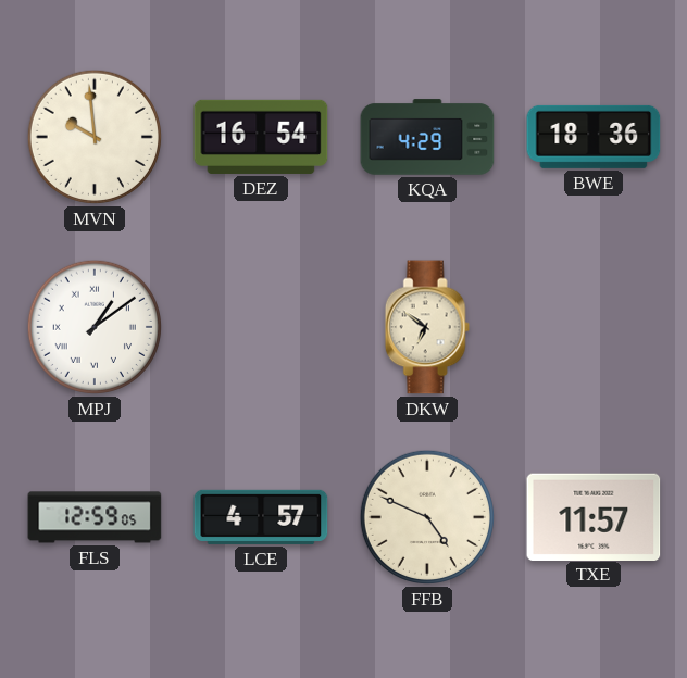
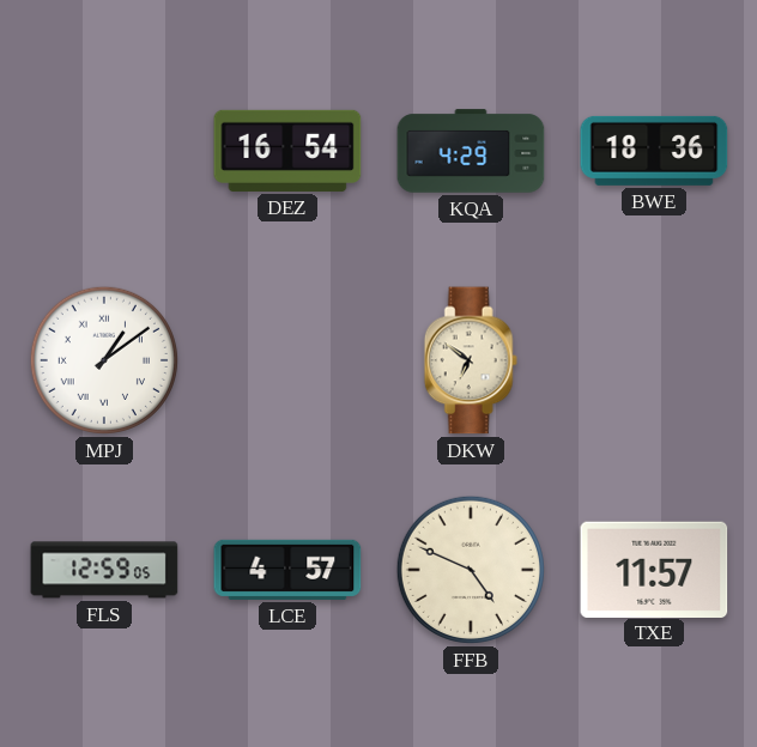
MVN: 9:59 -> none
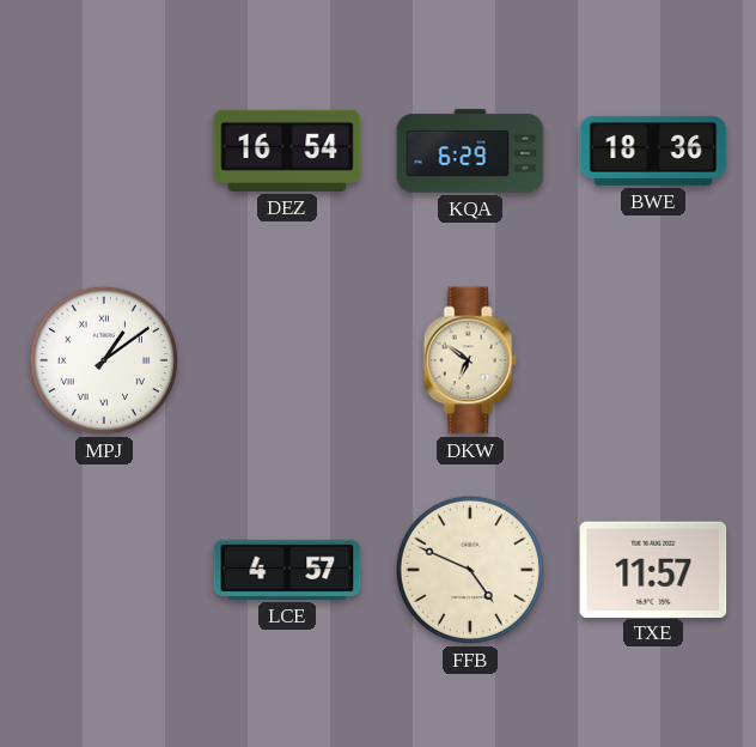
KQA: 4:29 -> 6:29
FLS: 12:59 -> none
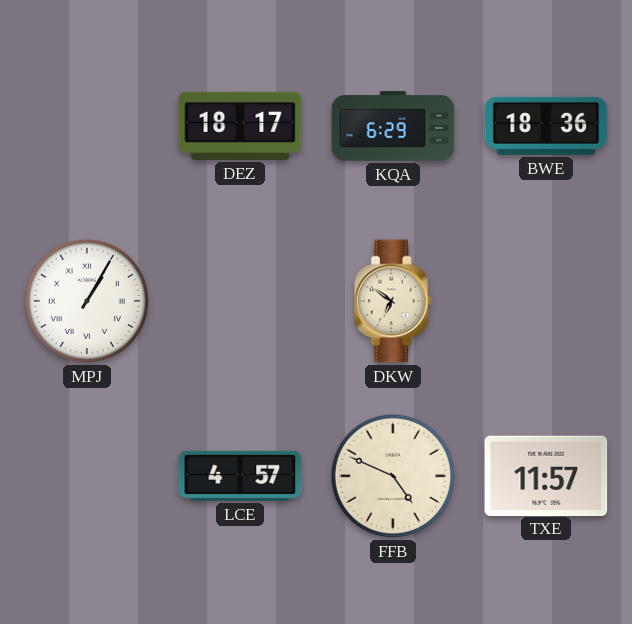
DEZ: 16:54 -> 18:17
MPJ: 1:09 -> 1:05
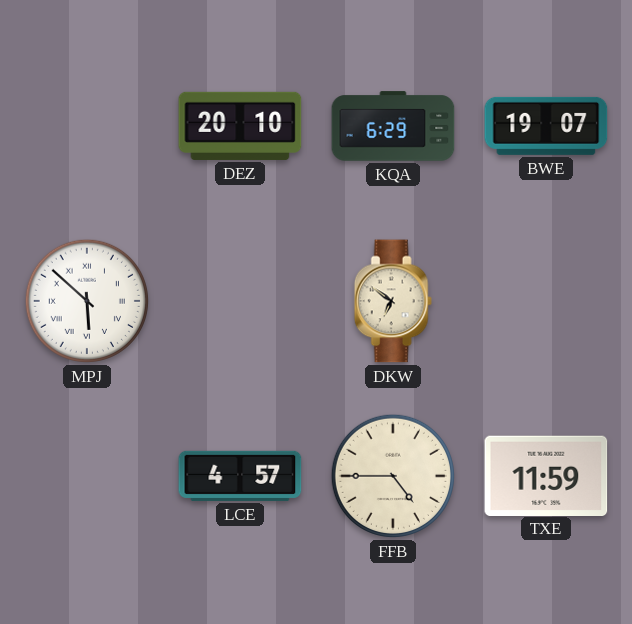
DEZ: 18:17 -> 20:10
BWE: 18:36 -> 19:07
MPJ: 1:05 -> 5:52
FFB: 4:49 -> 4:45
TXE: 11:57 -> 11:59
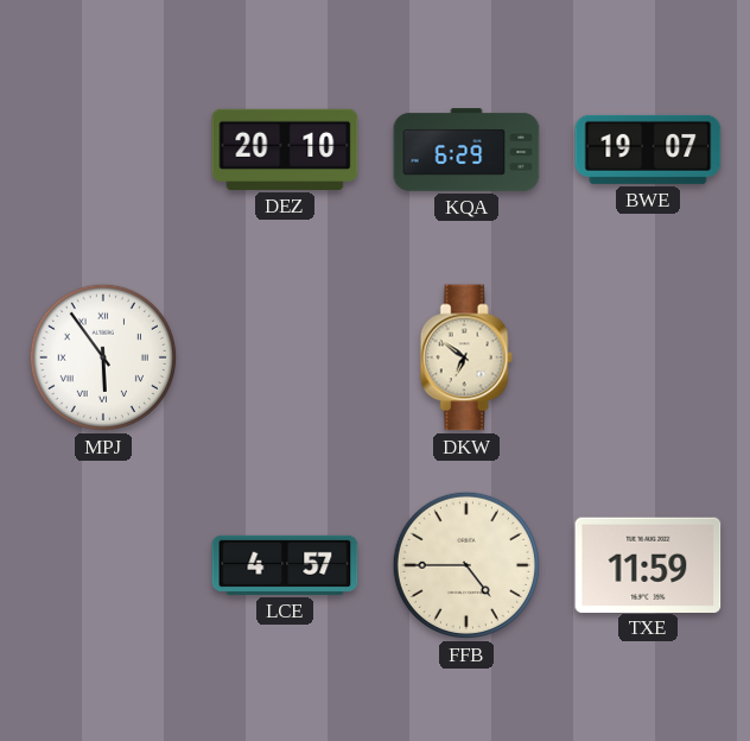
MPJ: 5:52 -> 5:54
